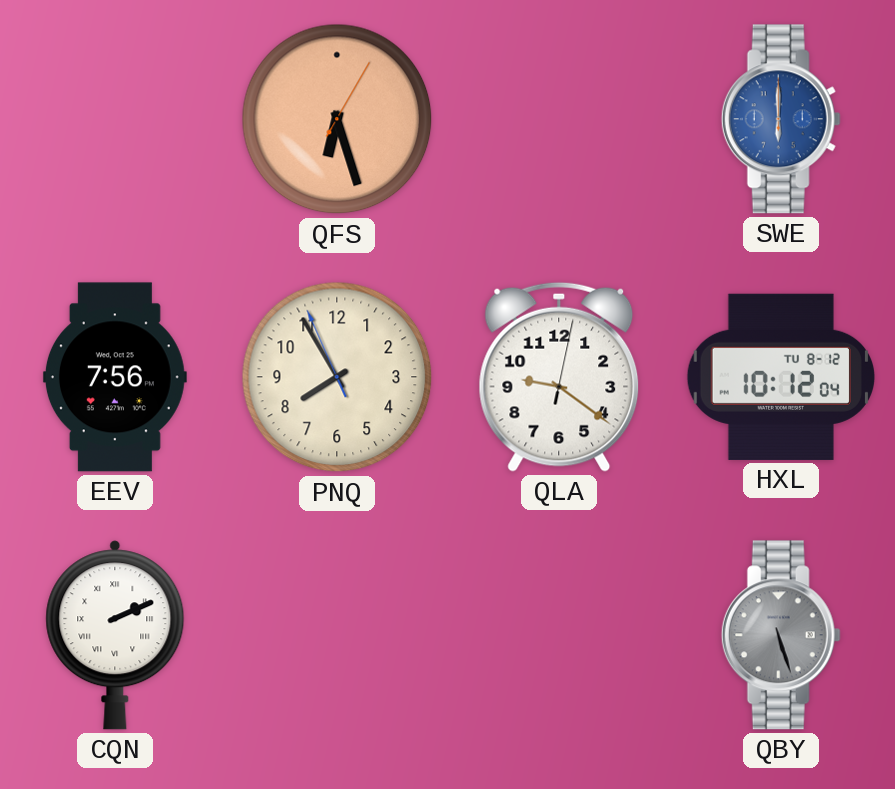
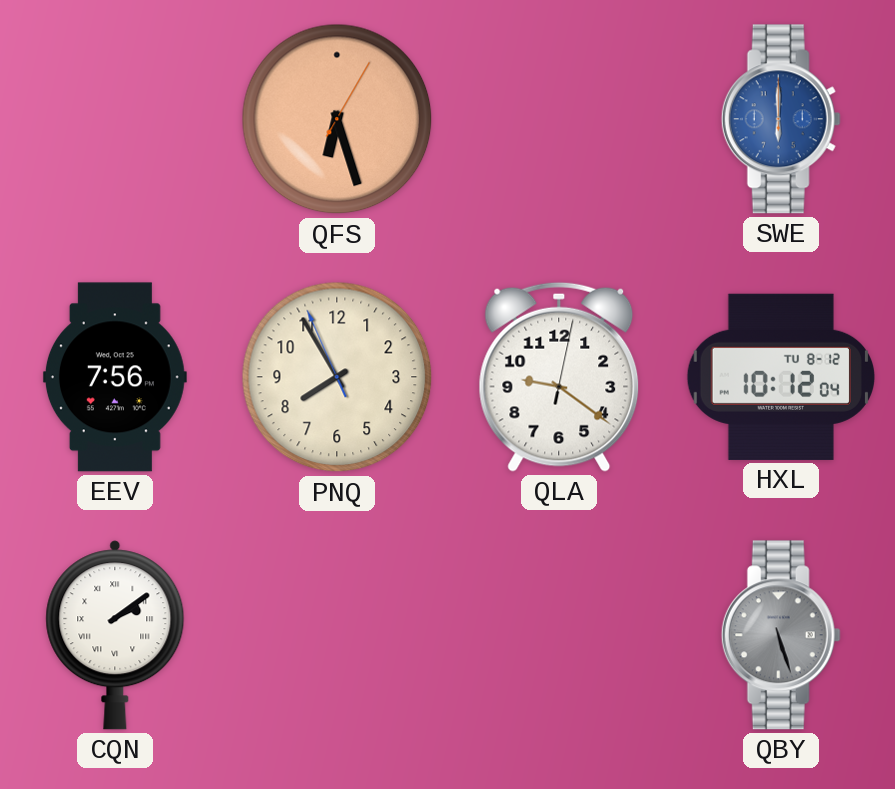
CQN: 2:11 -> 2:09
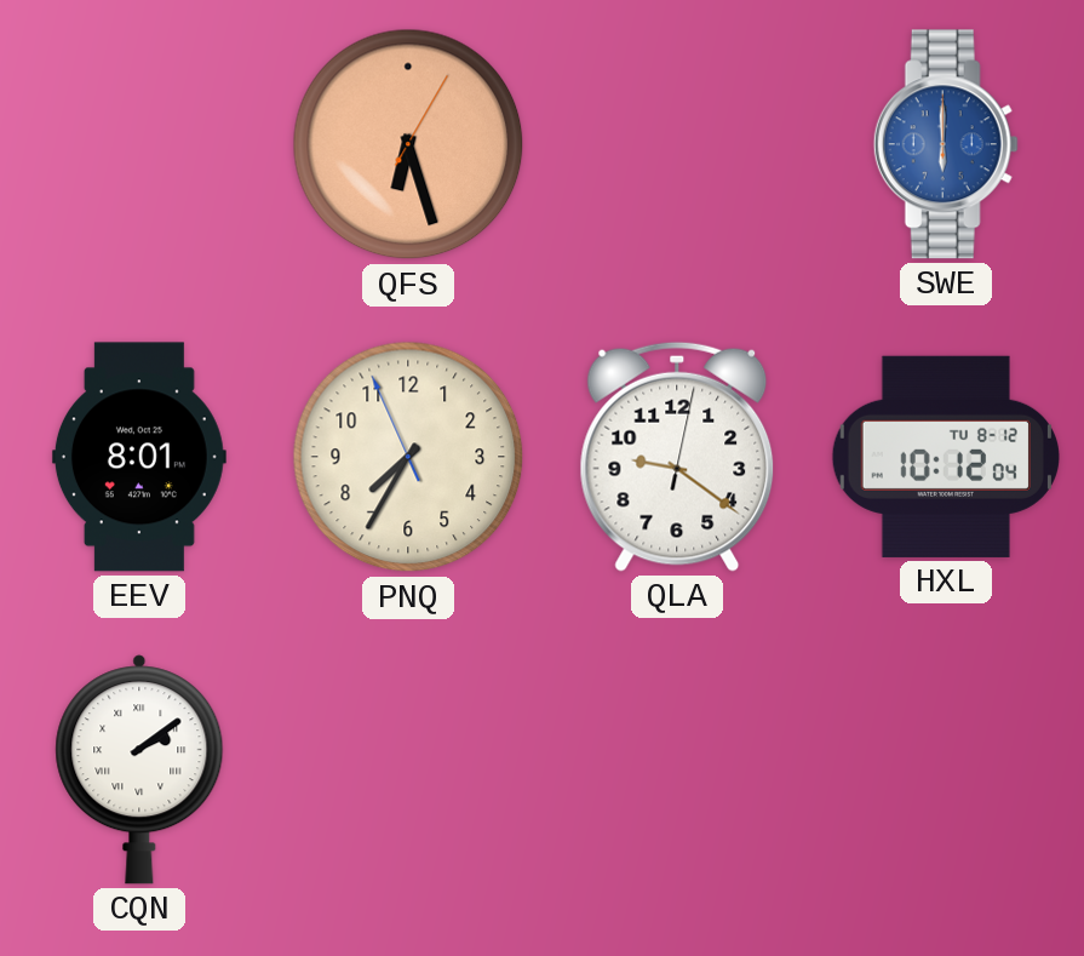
EEV: 7:56 -> 8:01
PNQ: 7:54 -> 7:34
QBY: 5:27 -> none
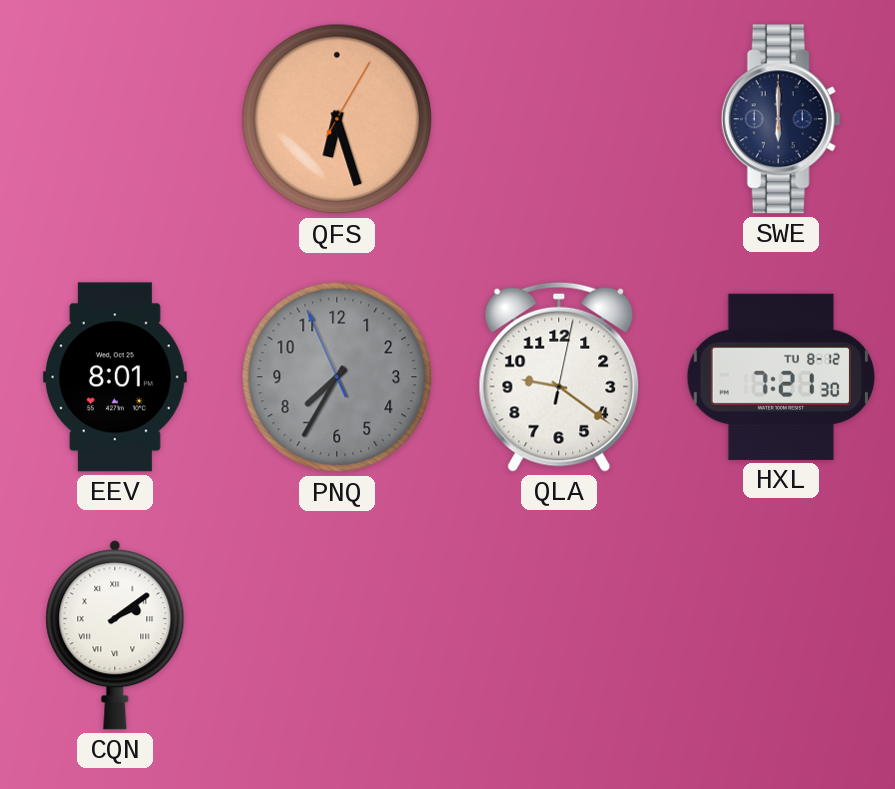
SWE dial: blue -> navy
PNQ dial: cream -> grey
HXL: 10:12 -> 7:21
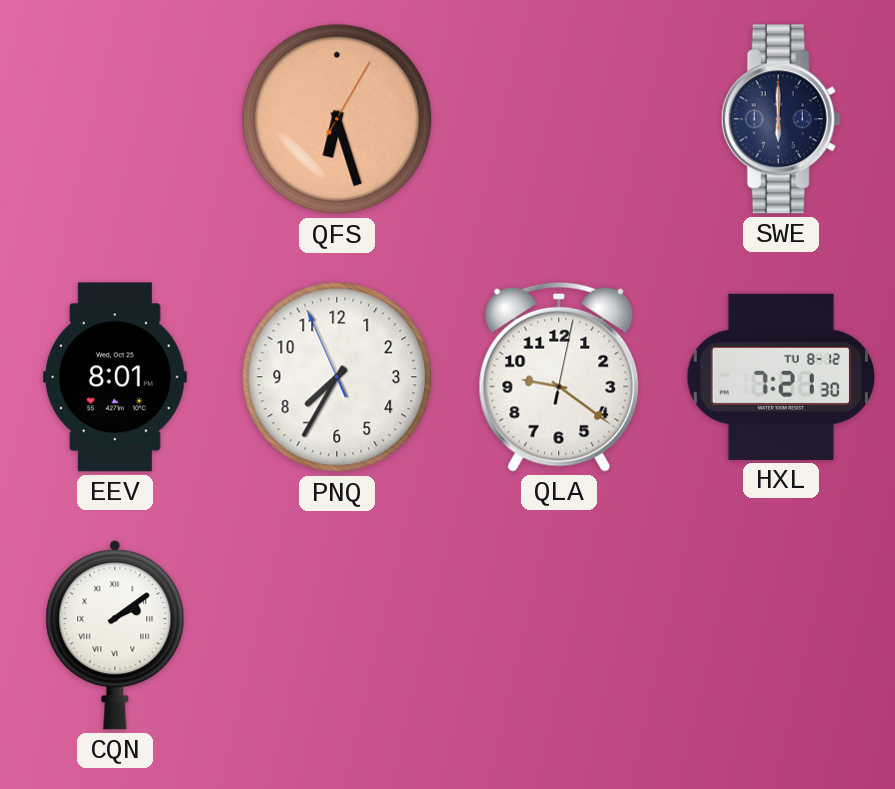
PNQ dial: grey -> white
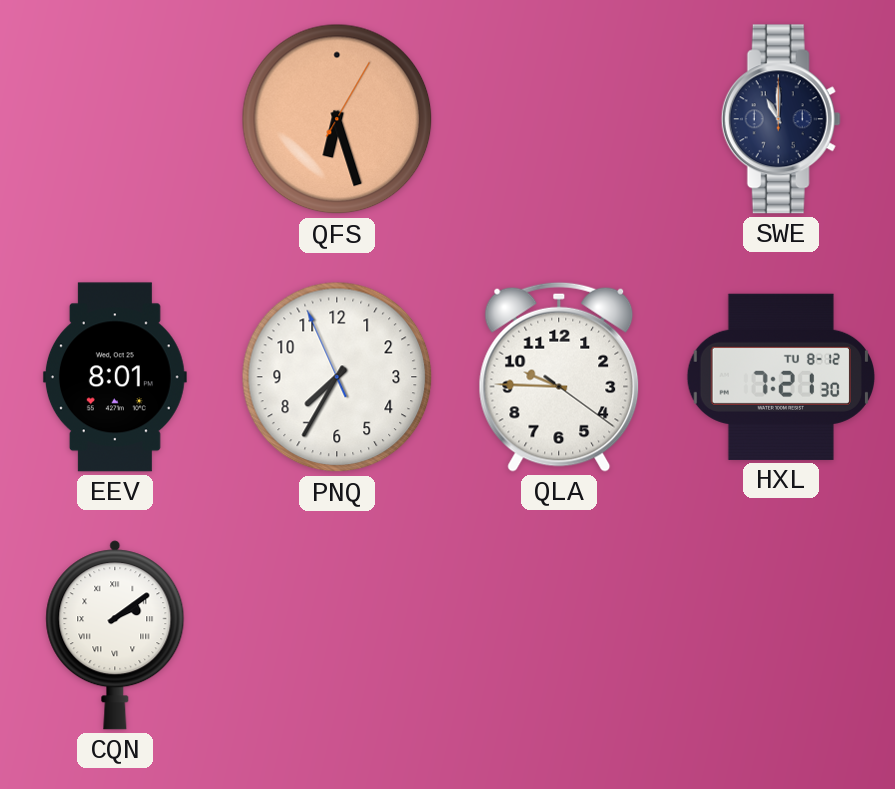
SWE: 6:00 -> 11:00
QLA: 9:21 -> 9:45
